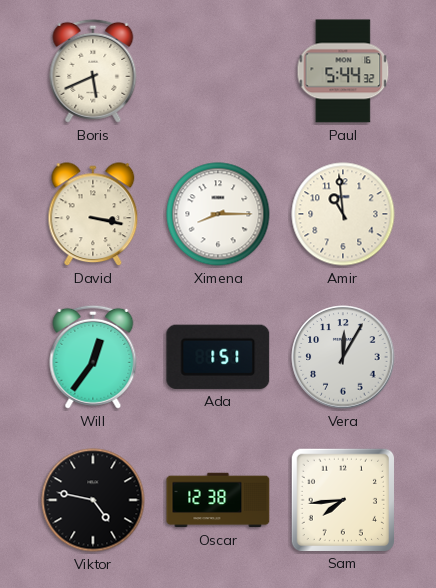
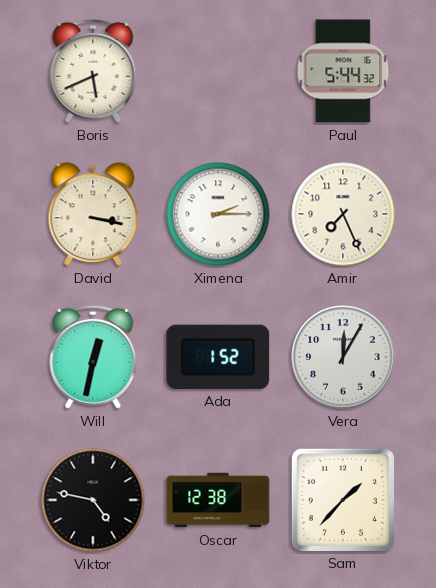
Ximena: 8:15 -> 2:15
Amir: 10:59 -> 7:26
Will: 12:36 -> 12:32
Ada: 1:51 -> 1:52
Sam: 7:44 -> 1:37
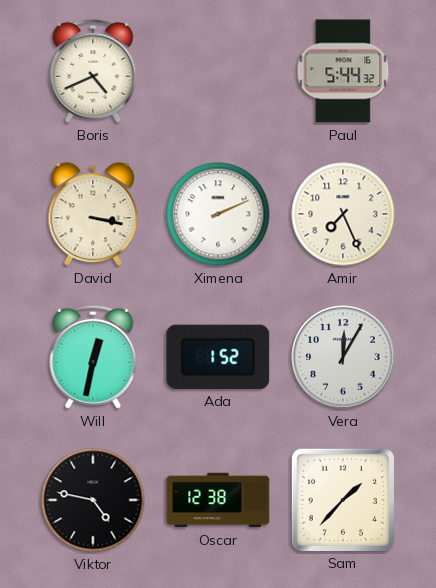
Boris: 5:41 -> 4:41
Ximena: 2:15 -> 2:11
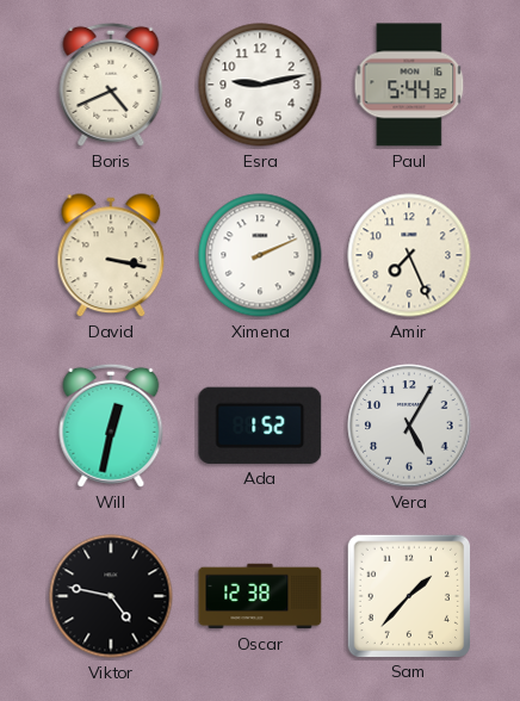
Esra: none -> 9:13
Vera: 12:05 -> 5:05
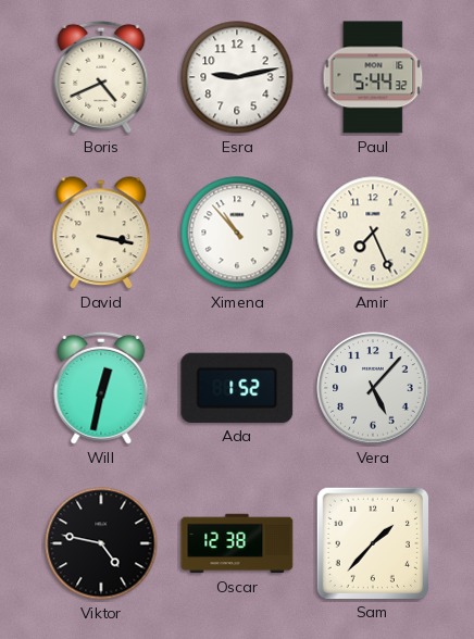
Ximena: 2:11 -> 10:53
Vera: 5:05 -> 5:07
